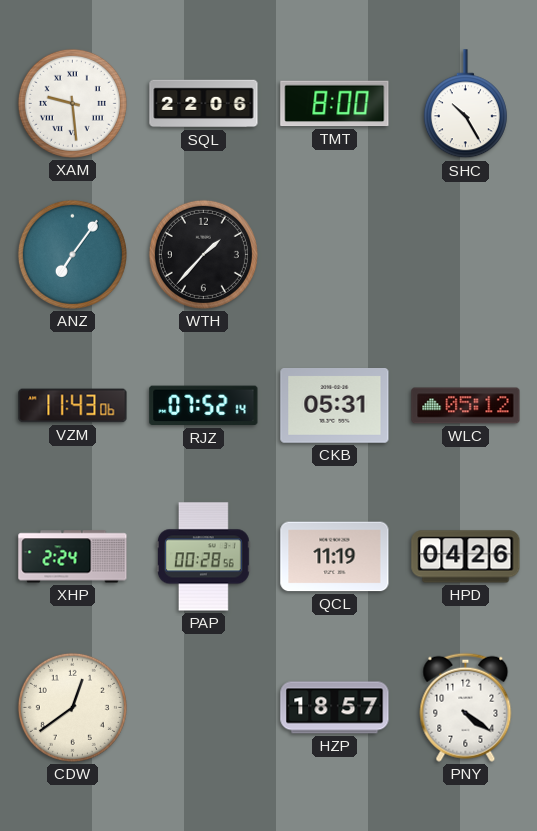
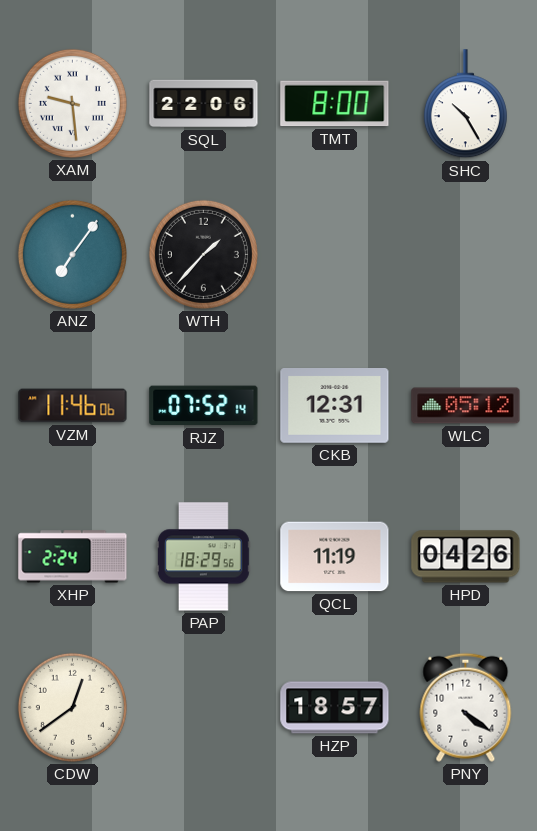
VZM: 11:43 -> 11:46
CKB: 05:31 -> 12:31
PAP: 00:28 -> 18:29
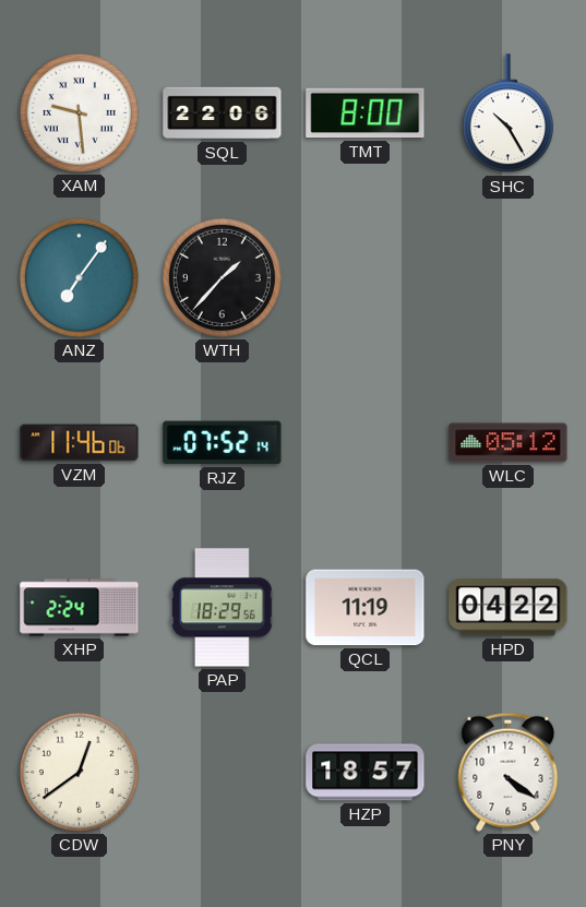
CKB: 12:31 -> none
HPD: 04:26 -> 04:22
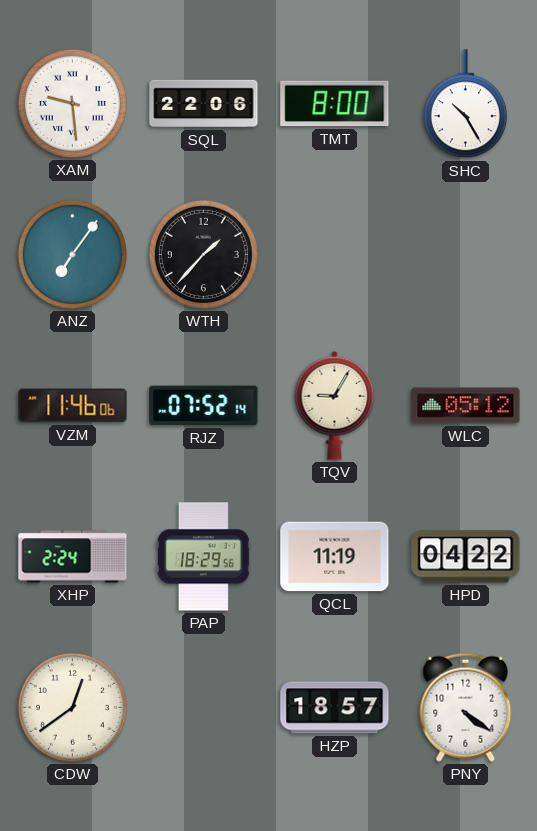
TQV: none -> 9:05
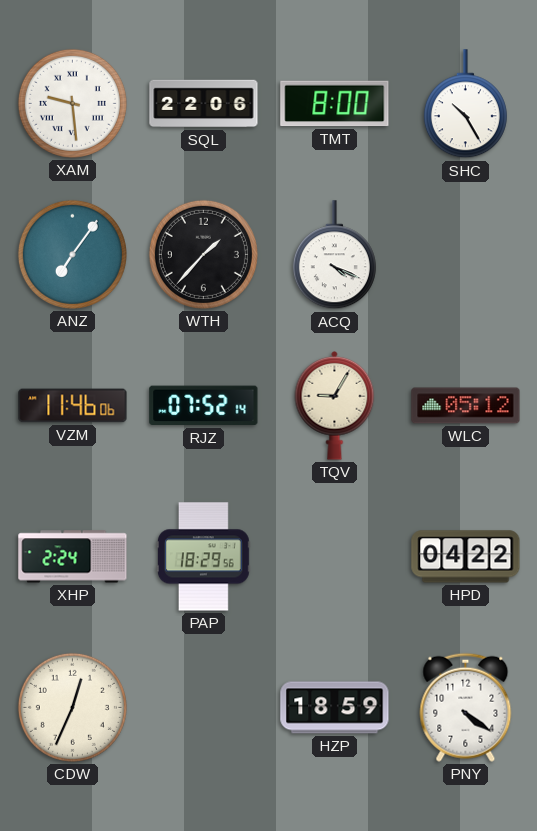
ACQ: none -> 4:19
QCL: 11:19 -> none
CDW: 12:39 -> 12:34
HZP: 18:57 -> 18:59
